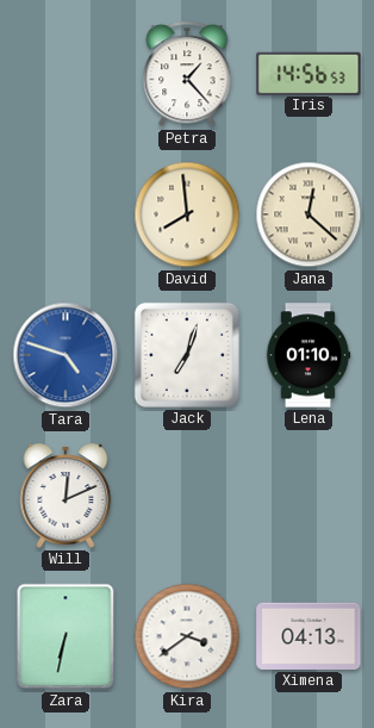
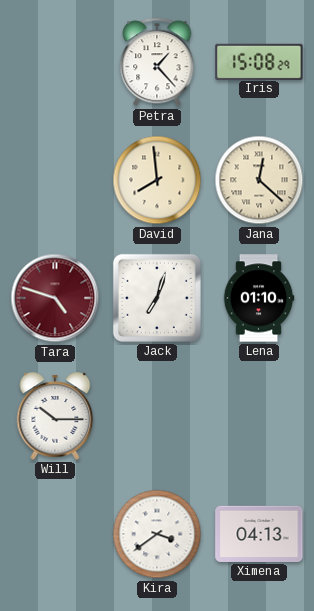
Iris: 14:56 -> 15:08
Tara dial: blue -> burgundy
Will: 12:11 -> 10:15
Zara: 6:32 -> none
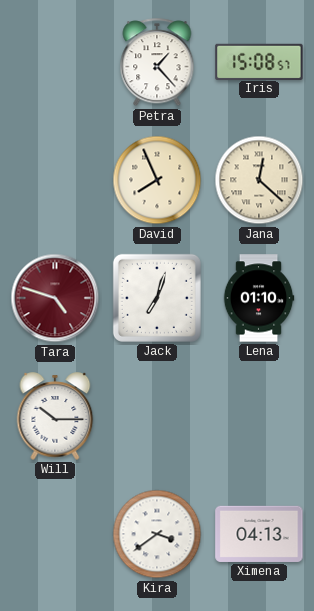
Iris: 15:08:29 -> 15:08:57
David: 7:59 -> 7:56
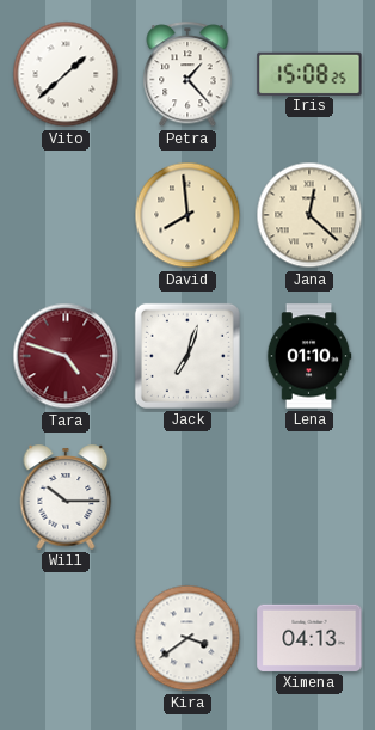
Vito: none -> 1:38
Iris: 15:08:57 -> 15:08:25
David: 7:56 -> 7:59
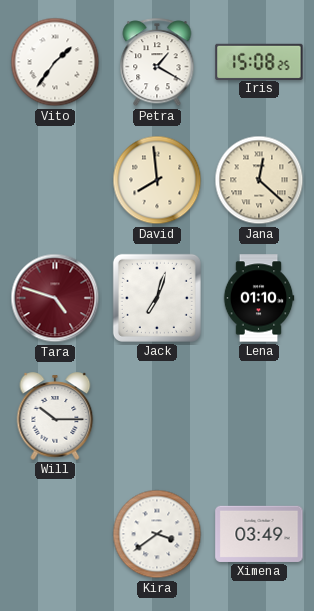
Vito: 1:38 -> 1:36
Petra: 1:23 -> 1:20
Ximena: 04:13 -> 03:49
